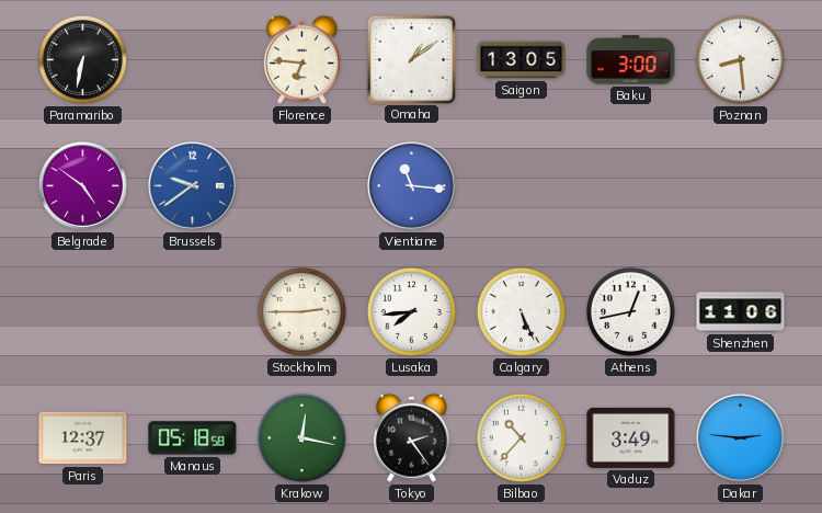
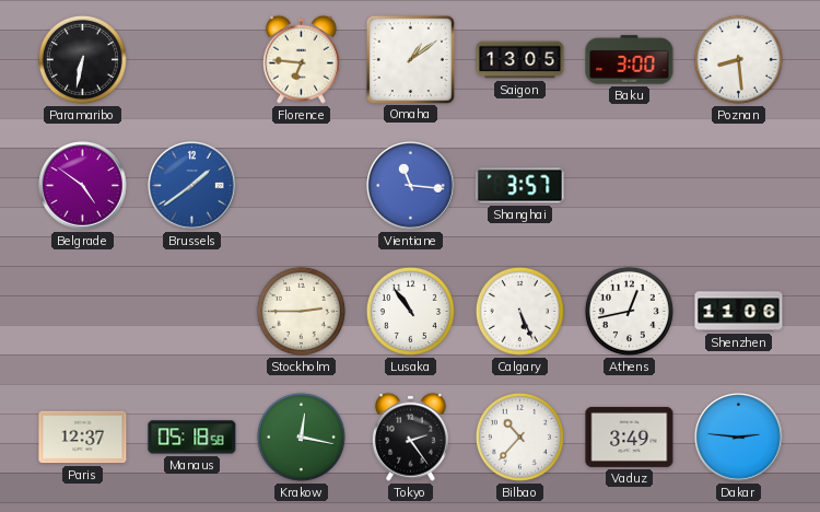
Brussels: 9:39 -> 1:39
Shanghai: none -> 3:57
Lusaka: 7:44 -> 10:54
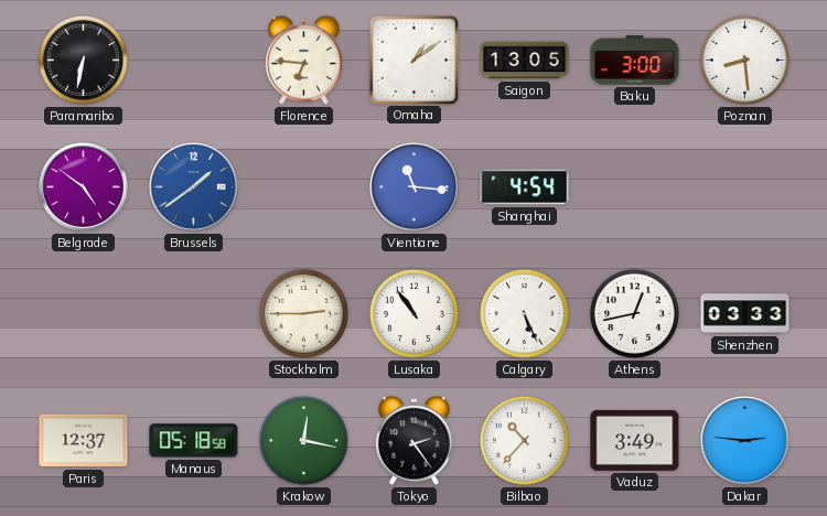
Shanghai: 3:57 -> 4:54
Shenzhen: 11:06 -> 03:33
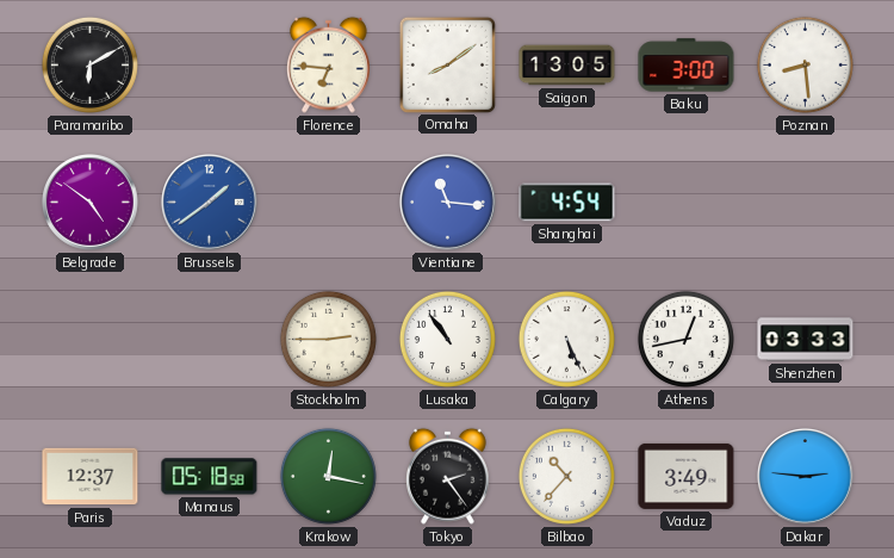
Paramaribo: 6:32 -> 6:10
Omaha: 1:09 -> 8:09
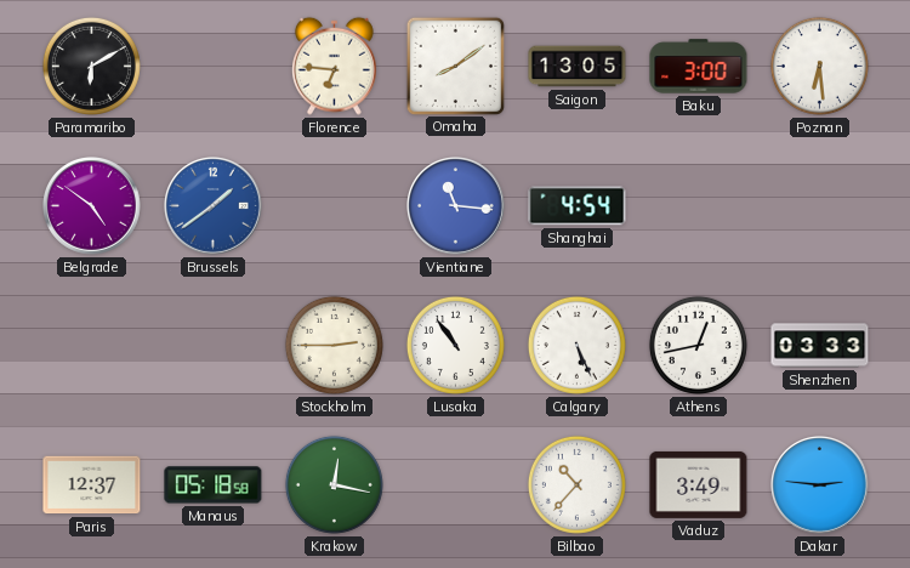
Poznan: 8:29 -> 6:29
Tokyo: 2:24 -> none
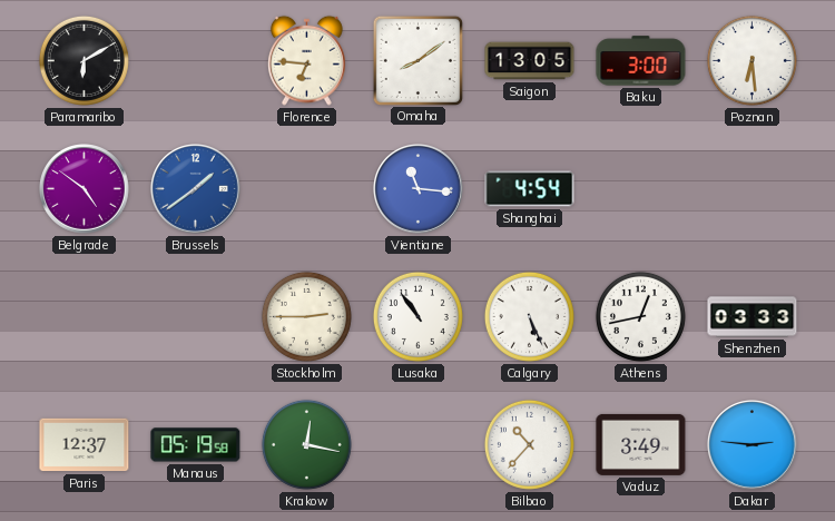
Manaus: 05:18 -> 05:19
